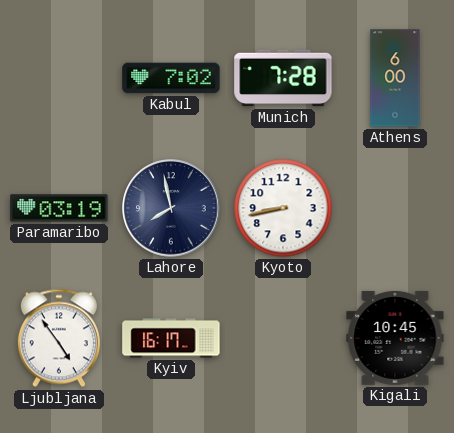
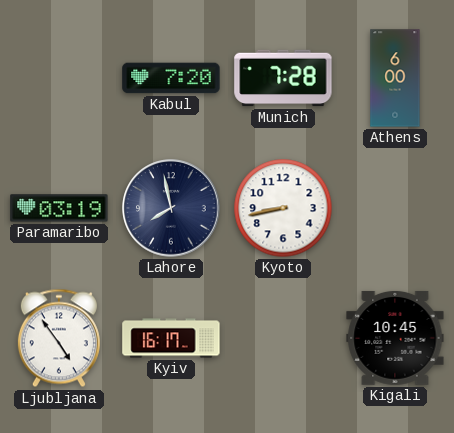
Kabul: 7:02 -> 7:20
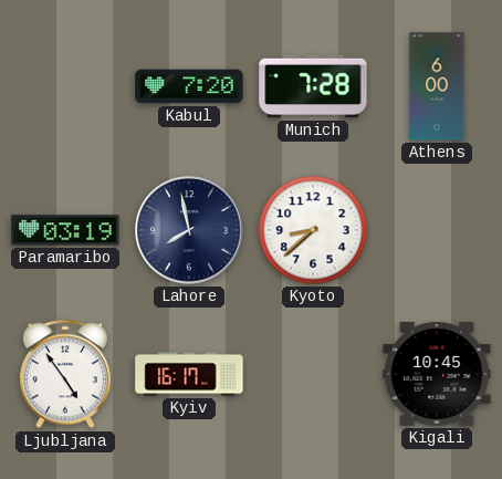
Kyoto: 8:43 -> 8:38
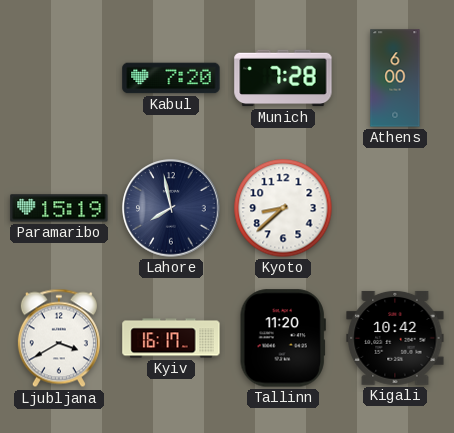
Paramaribo: 03:19 -> 15:19
Ljubljana: 4:54 -> 3:40
Tallinn: none -> 11:20
Kigali: 10:45 -> 10:42
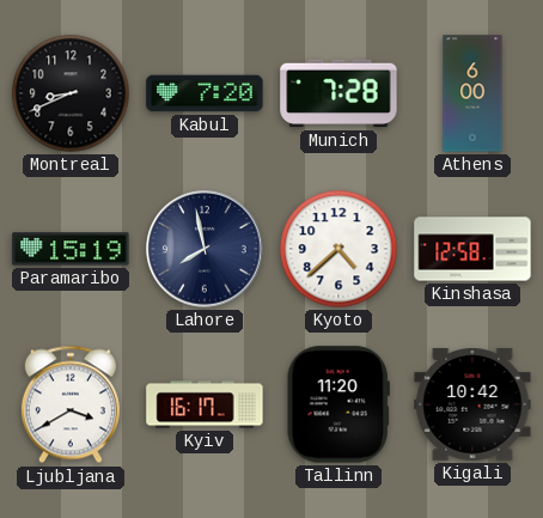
Montreal: none -> 8:41
Kyoto: 8:38 -> 4:38
Kinshasa: none -> 12:58
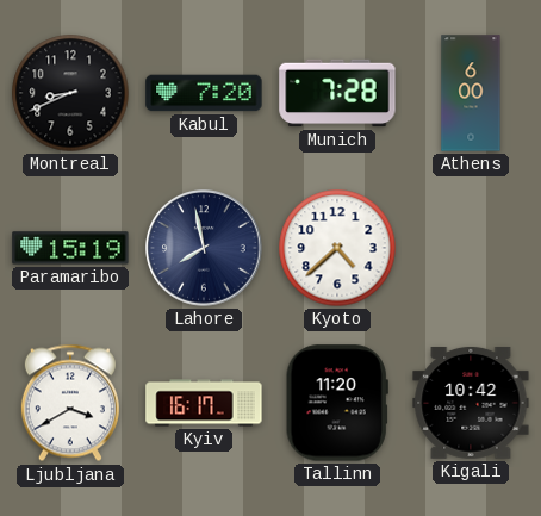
Kinshasa: 12:58 -> none
